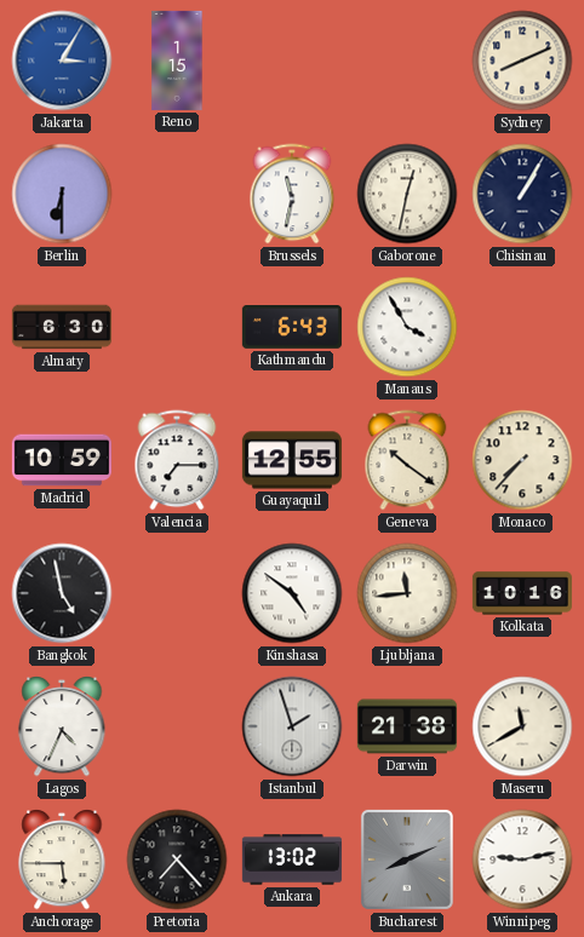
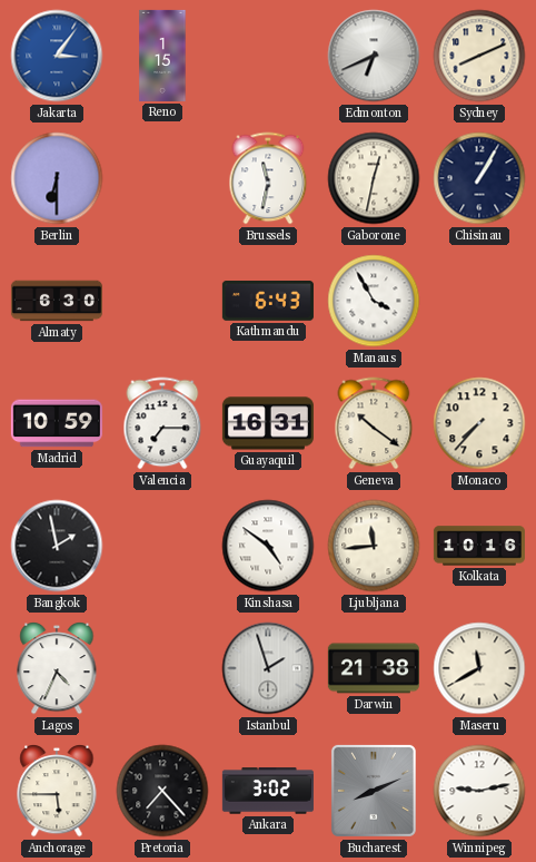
Jakarta: 3:05 -> 3:06
Edmonton: none -> 6:41
Guayaquil: 12:55 -> 16:31
Bangkok: 4:58 -> 1:58
Ankara: 13:02 -> 3:02
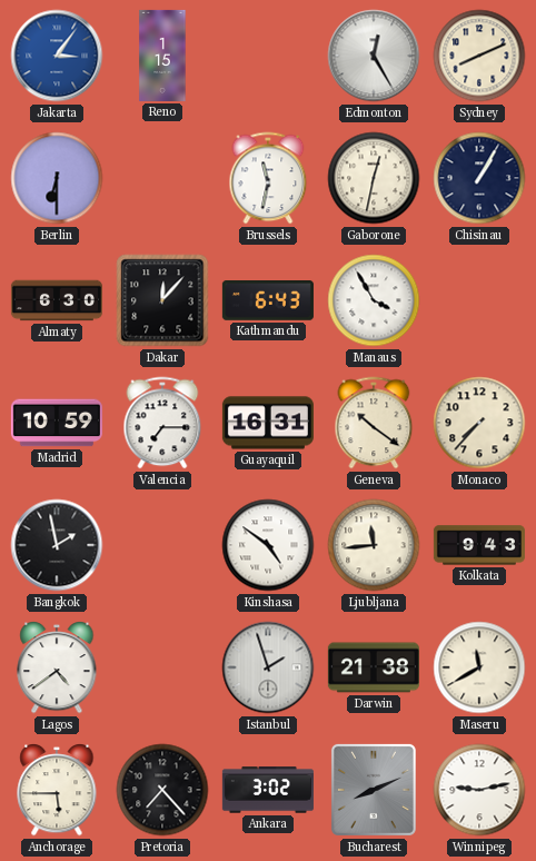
Edmonton: 6:41 -> 12:25
Dakar: none -> 12:07
Kolkata: 10:16 -> 9:43
Lagos: 4:34 -> 4:39
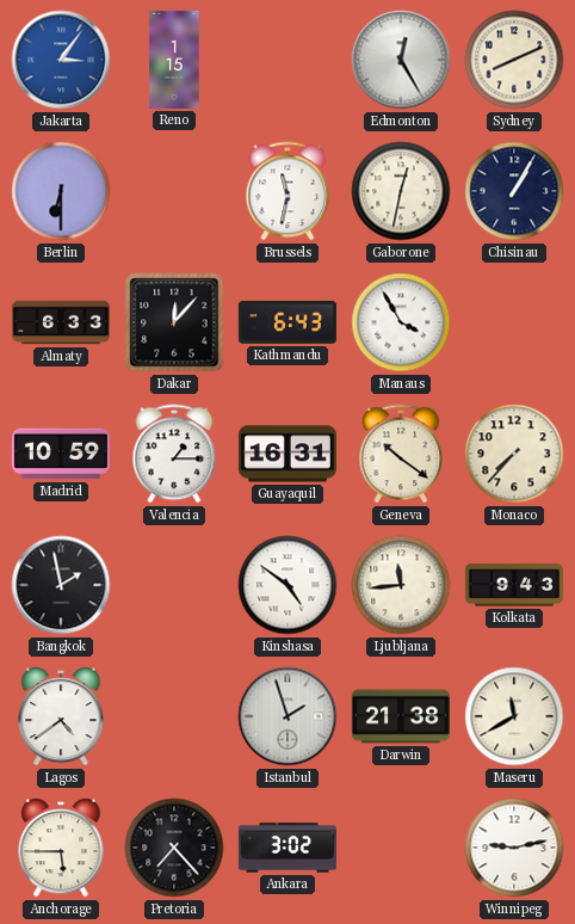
Almaty: 6:30 -> 6:33
Valencia: 7:15 -> 1:15
Bucharest: 8:11 -> none
